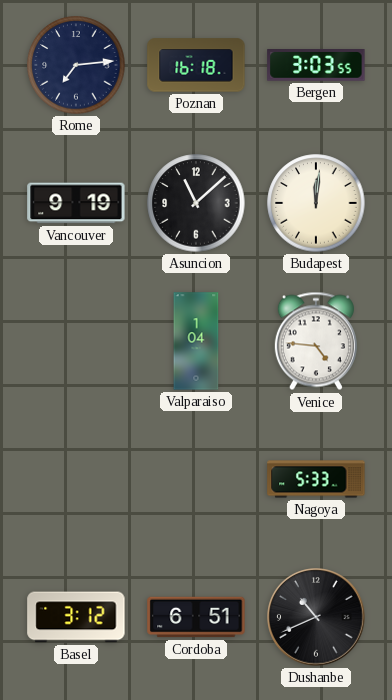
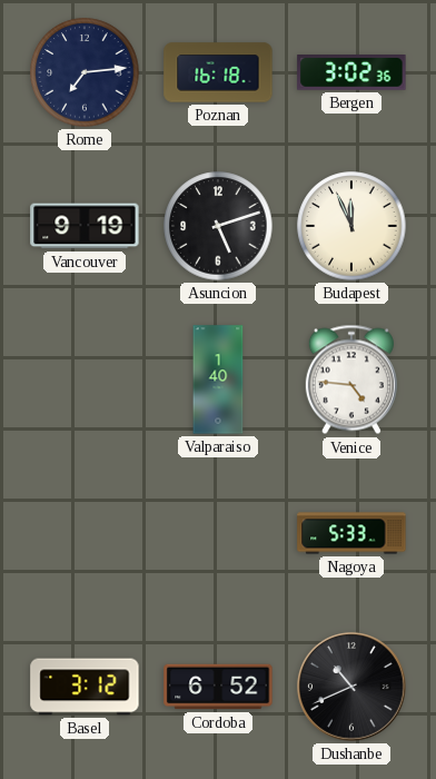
Bergen: 3:03 -> 3:02
Asuncion: 11:08 -> 5:12
Budapest: 12:01 -> 11:56
Valparaiso: 1:04 -> 1:40
Cordoba: 6:51 -> 6:52
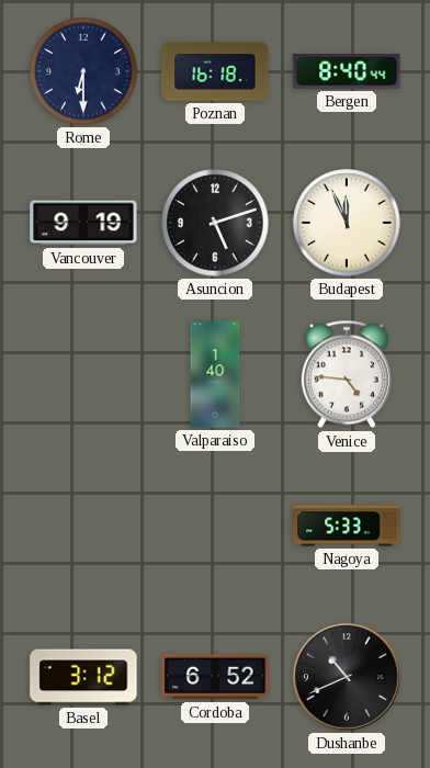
Rome: 7:14 -> 6:30
Bergen: 3:02 -> 8:40
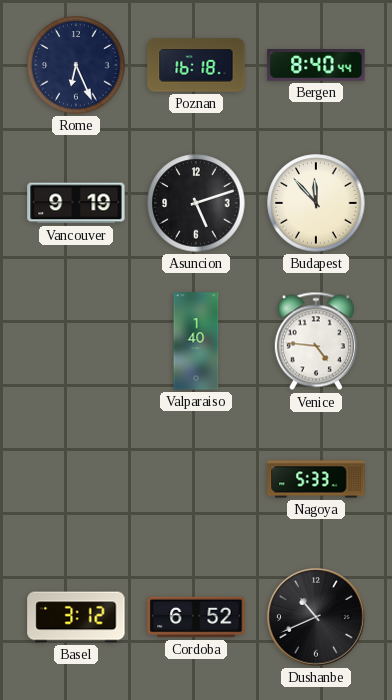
Rome: 6:30 -> 6:26
Budapest: 11:56 -> 11:53
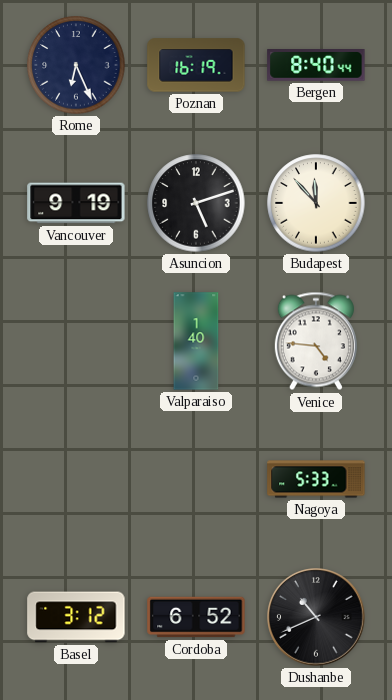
Poznan: 16:18 -> 16:19
